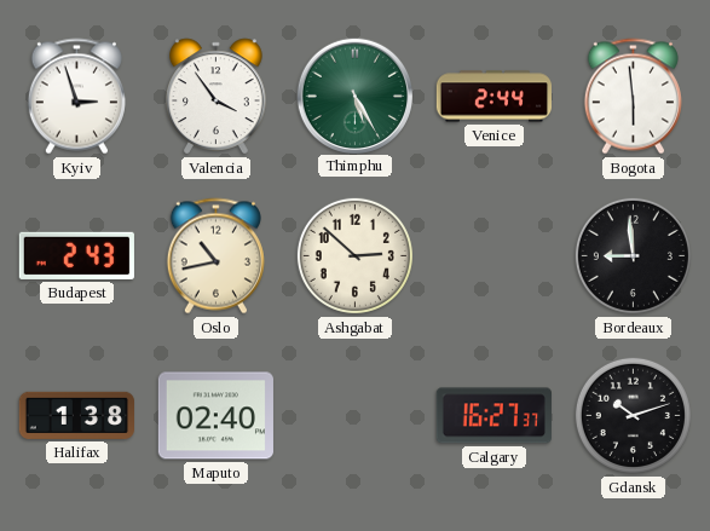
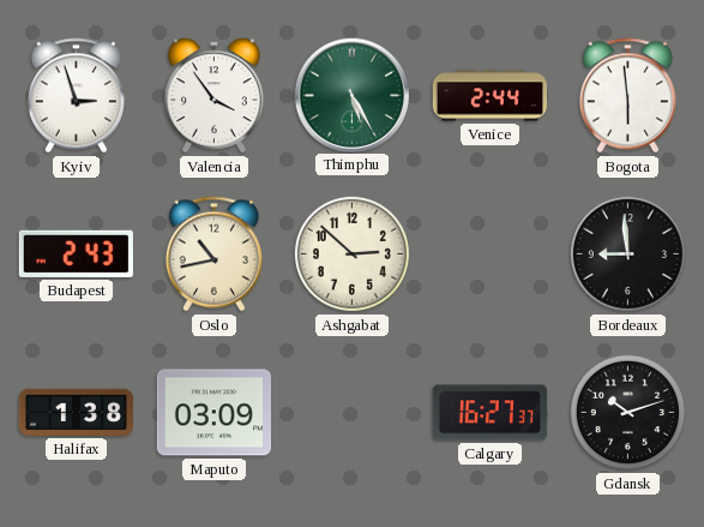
Maputo: 02:40 -> 03:09
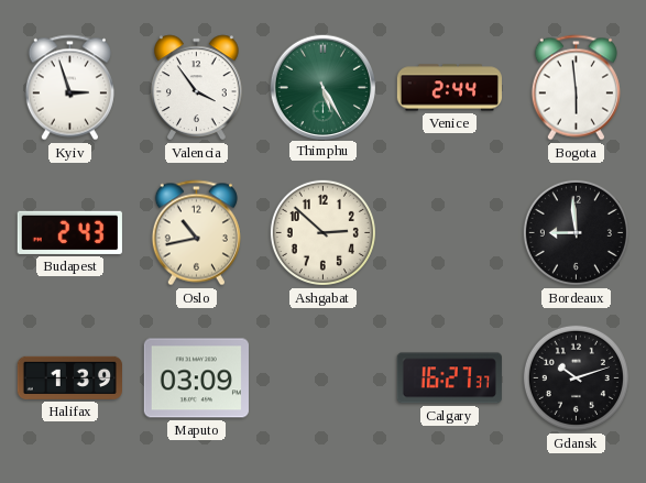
Halifax: 1:38 -> 1:39
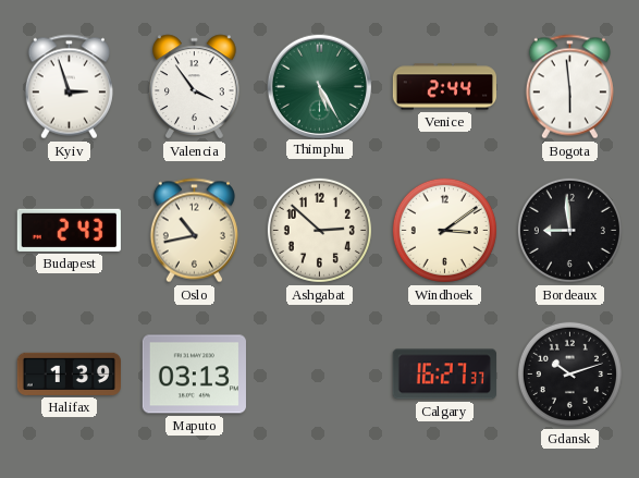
Windhoek: none -> 3:09
Maputo: 03:09 -> 03:13
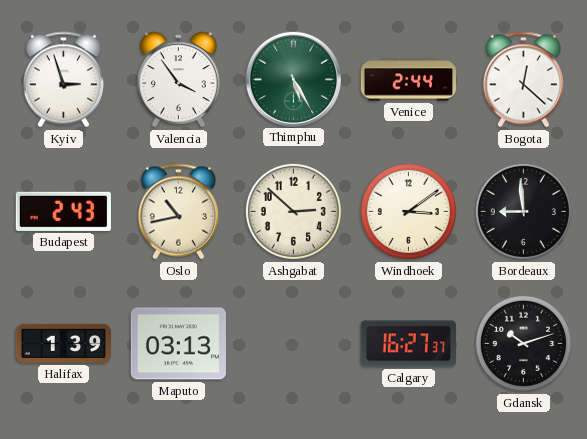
Bogota: 5:59 -> 12:22
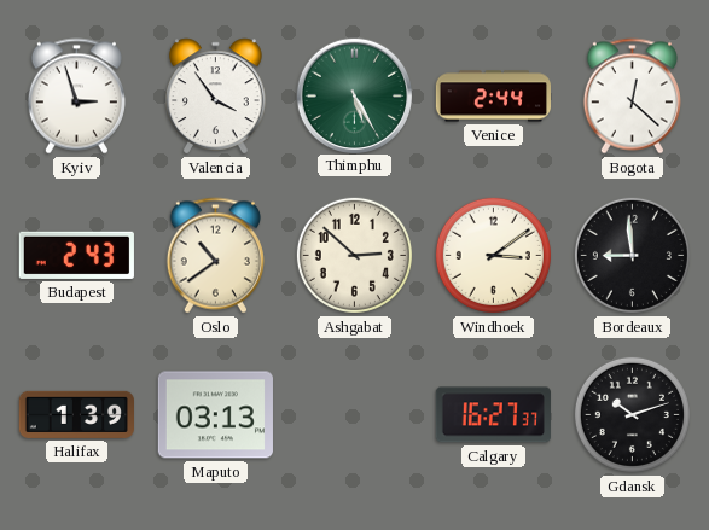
Oslo: 10:43 -> 10:39
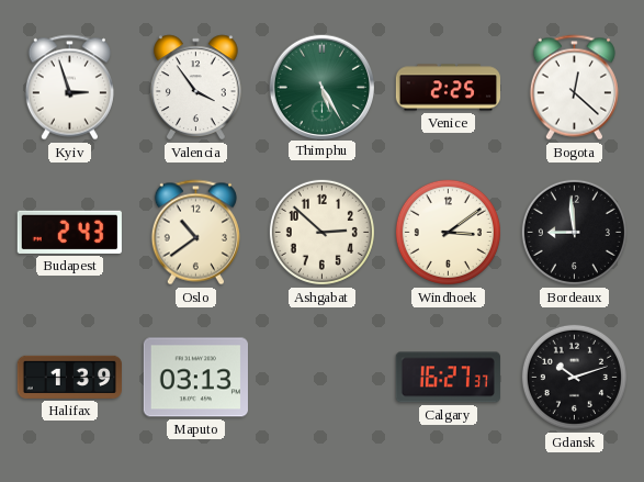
Venice: 2:44 -> 2:25
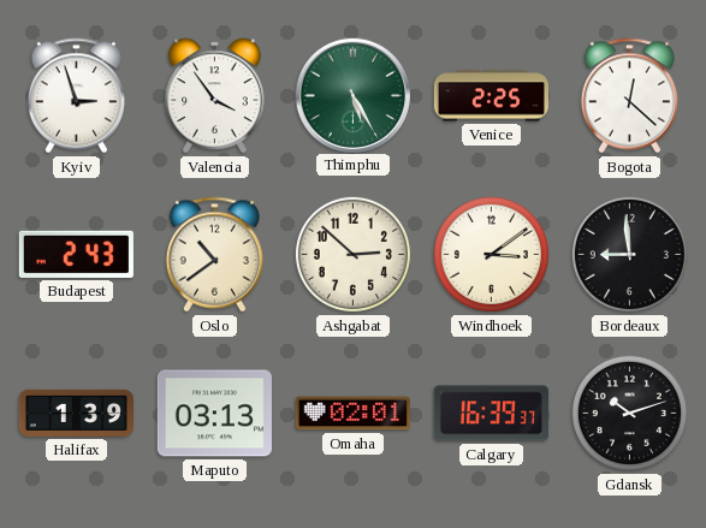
Omaha: none -> 02:01
Calgary: 16:27 -> 16:39
